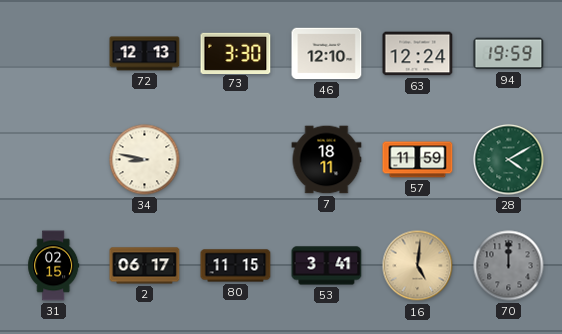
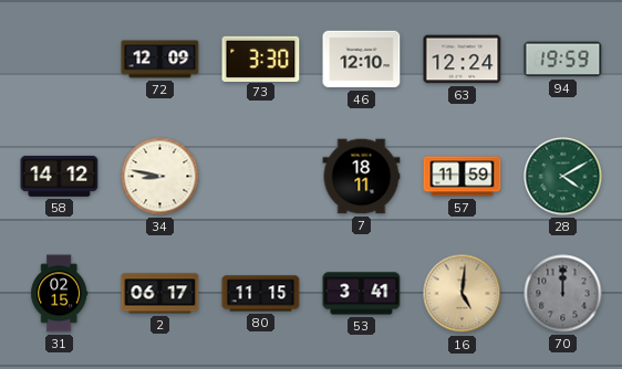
72: 12:13 -> 12:09
58: none -> 14:12
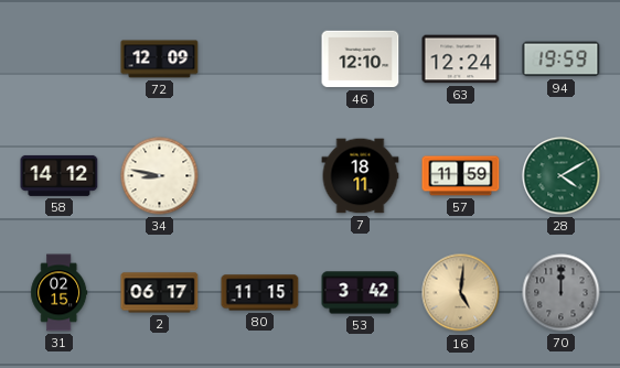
73: 3:30 -> none
53: 3:41 -> 3:42
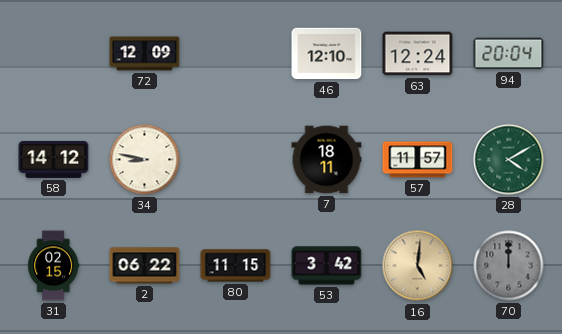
94: 19:59 -> 20:04
57: 11:59 -> 11:57
2: 06:17 -> 06:22
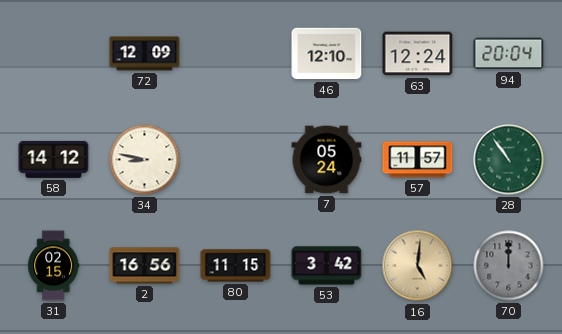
7: 18:11 -> 05:24
28: 4:10 -> 10:54
2: 06:22 -> 16:56
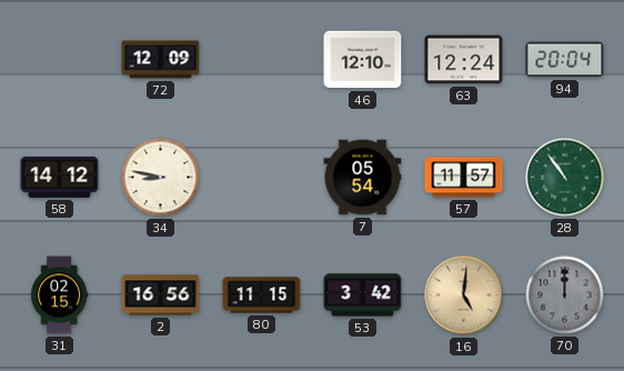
7: 05:24 -> 05:54
